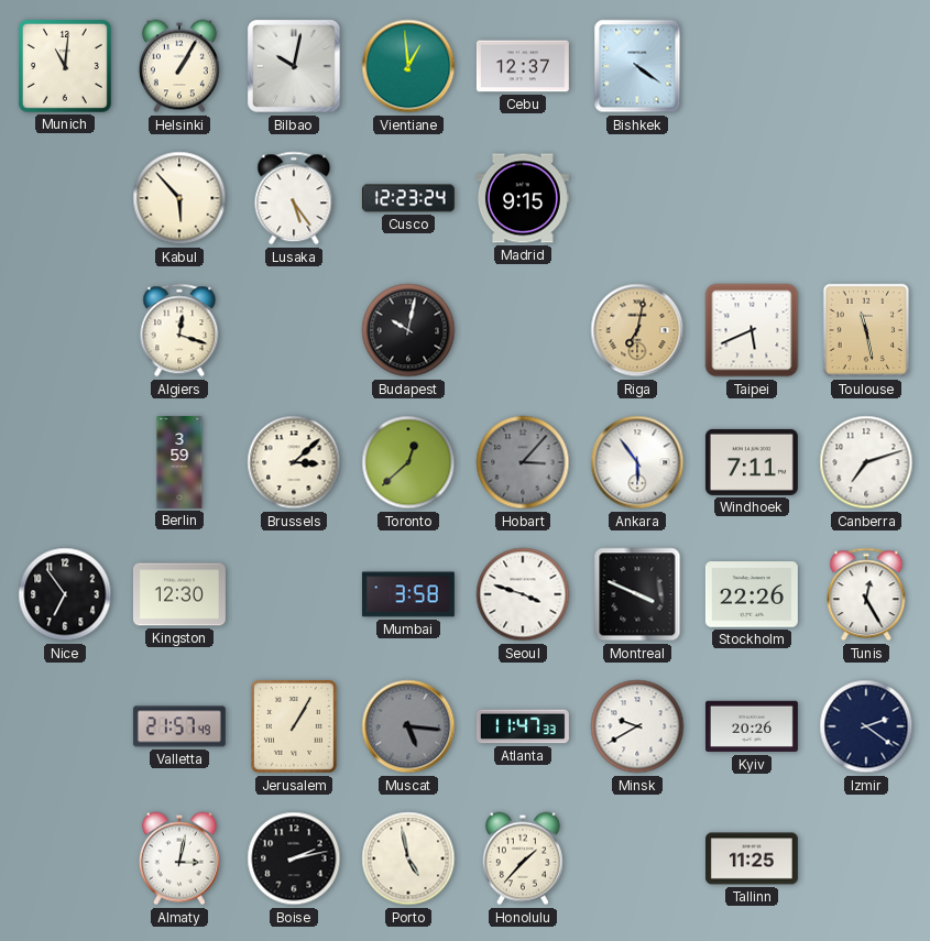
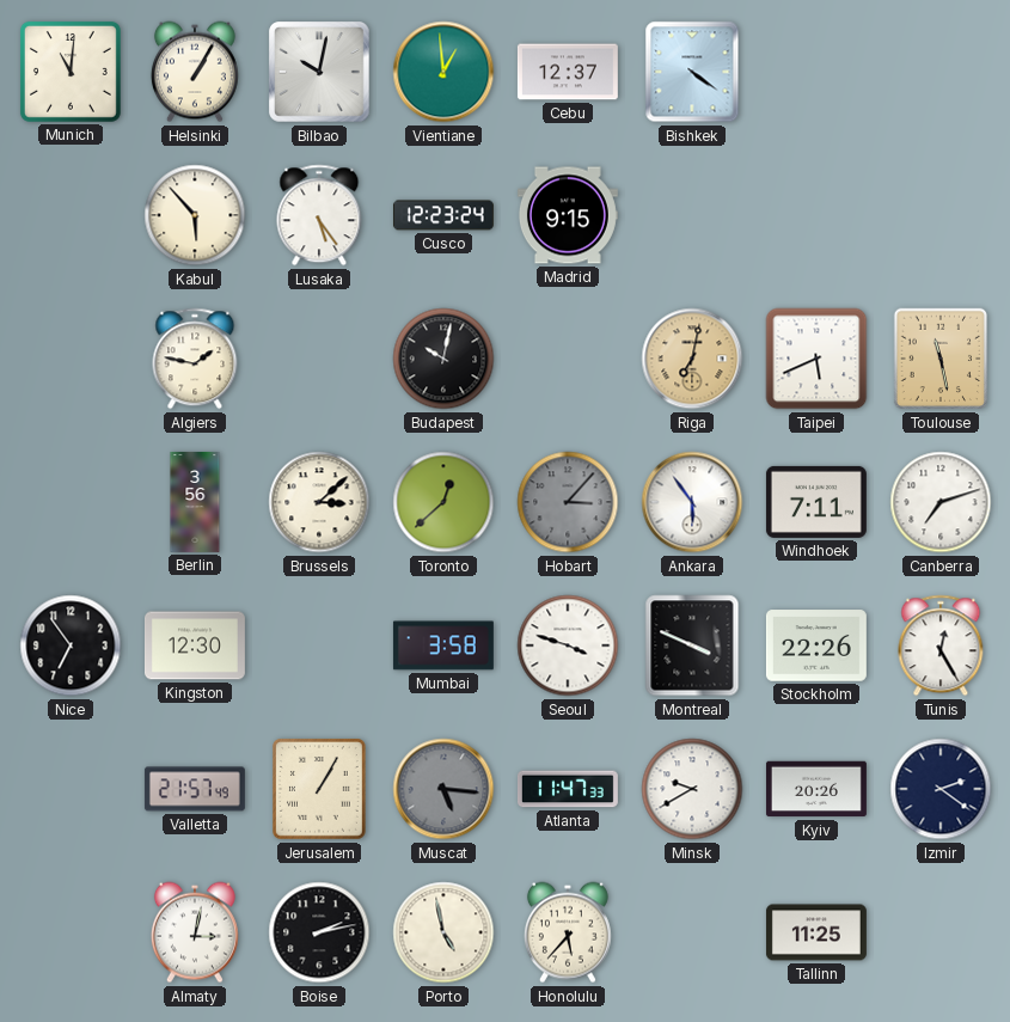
Algiers: 12:18 -> 1:47
Berlin: 3:59 -> 3:56
Honolulu: 1:37 -> 5:37
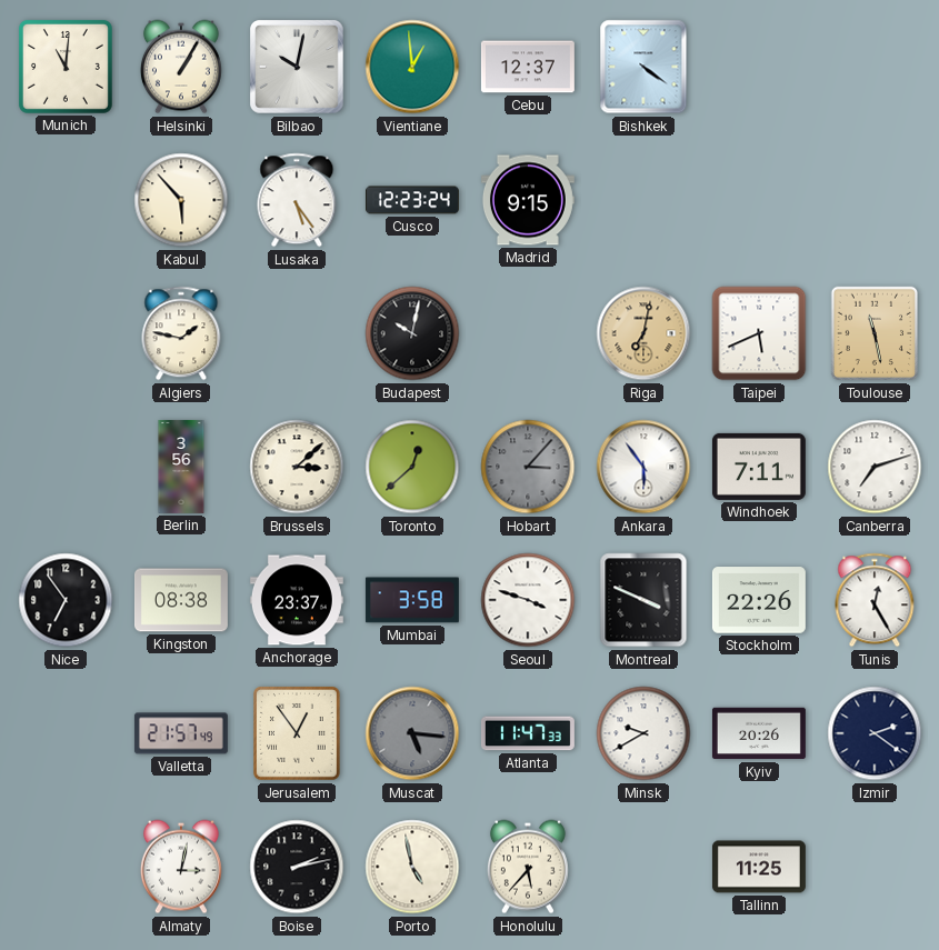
Kingston: 12:30 -> 08:38
Anchorage: none -> 23:37
Jerusalem: 1:05 -> 12:54
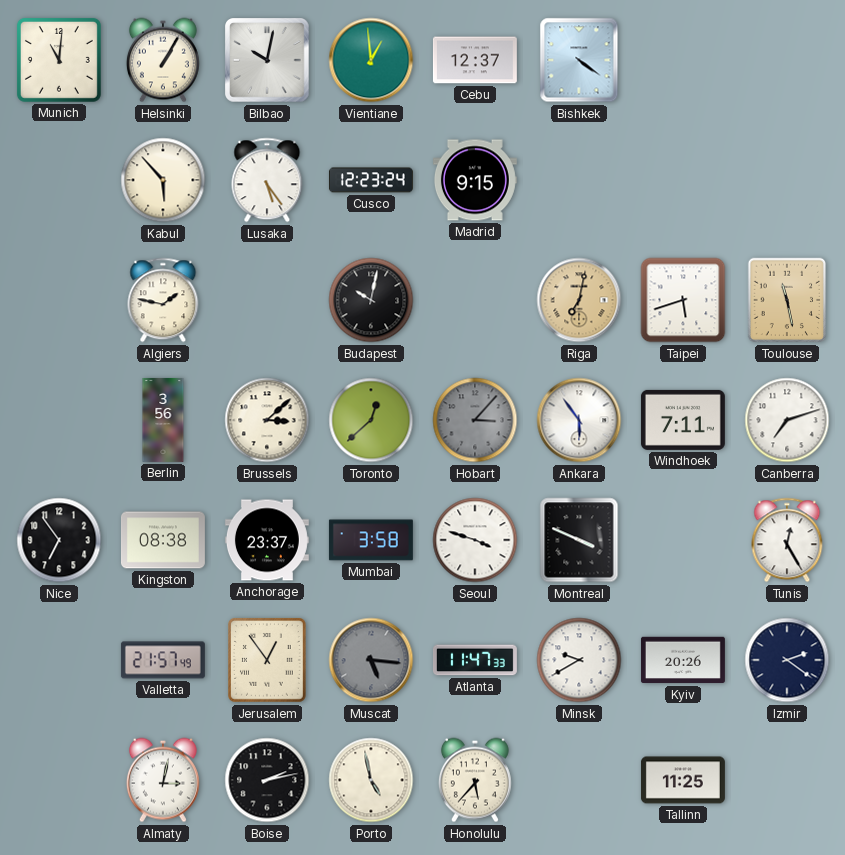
Taipei: 5:41 -> 5:42
Stockholm: 22:26 -> none
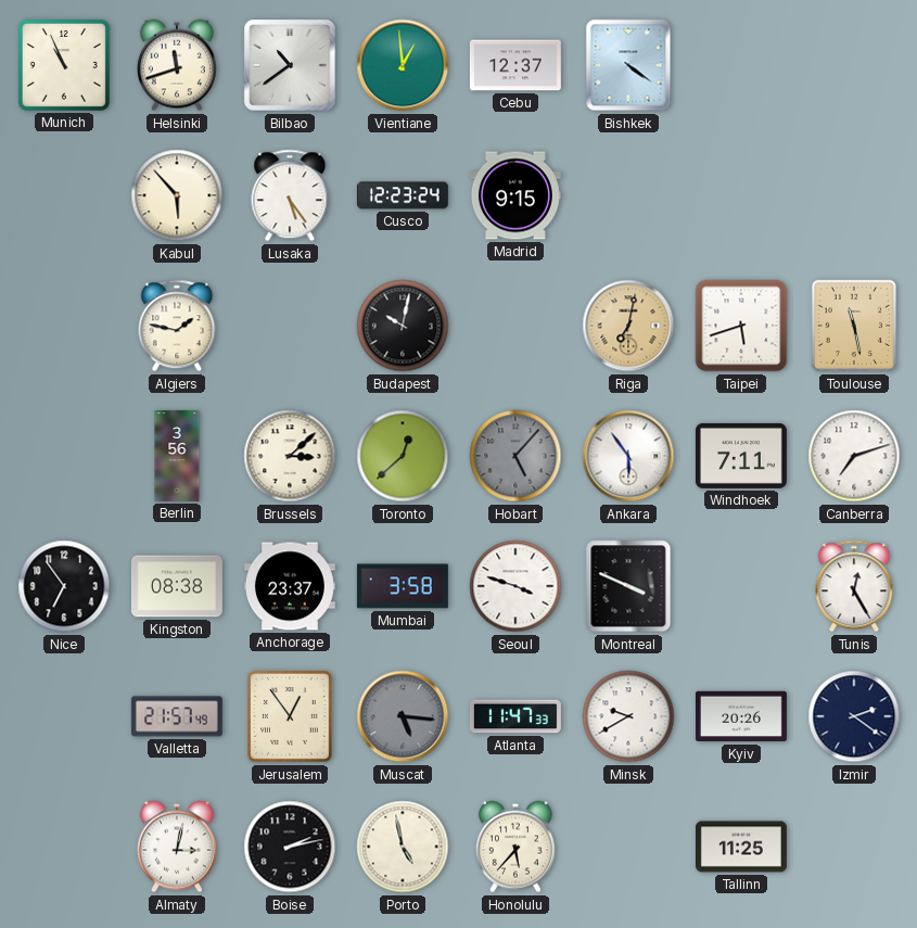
Munich: 11:01 -> 10:56
Helsinki: 1:05 -> 11:42
Bilbao: 10:02 -> 10:39
Hobart: 3:07 -> 5:07
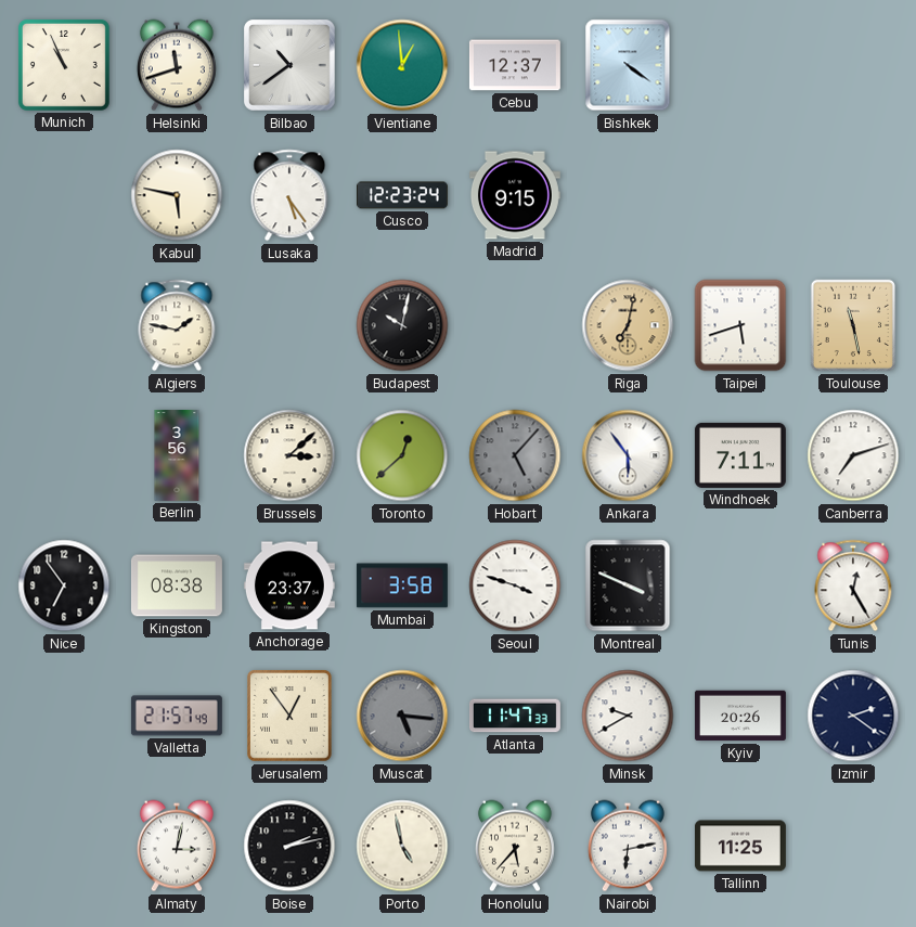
Kabul: 5:53 -> 5:47
Nairobi: none -> 6:13
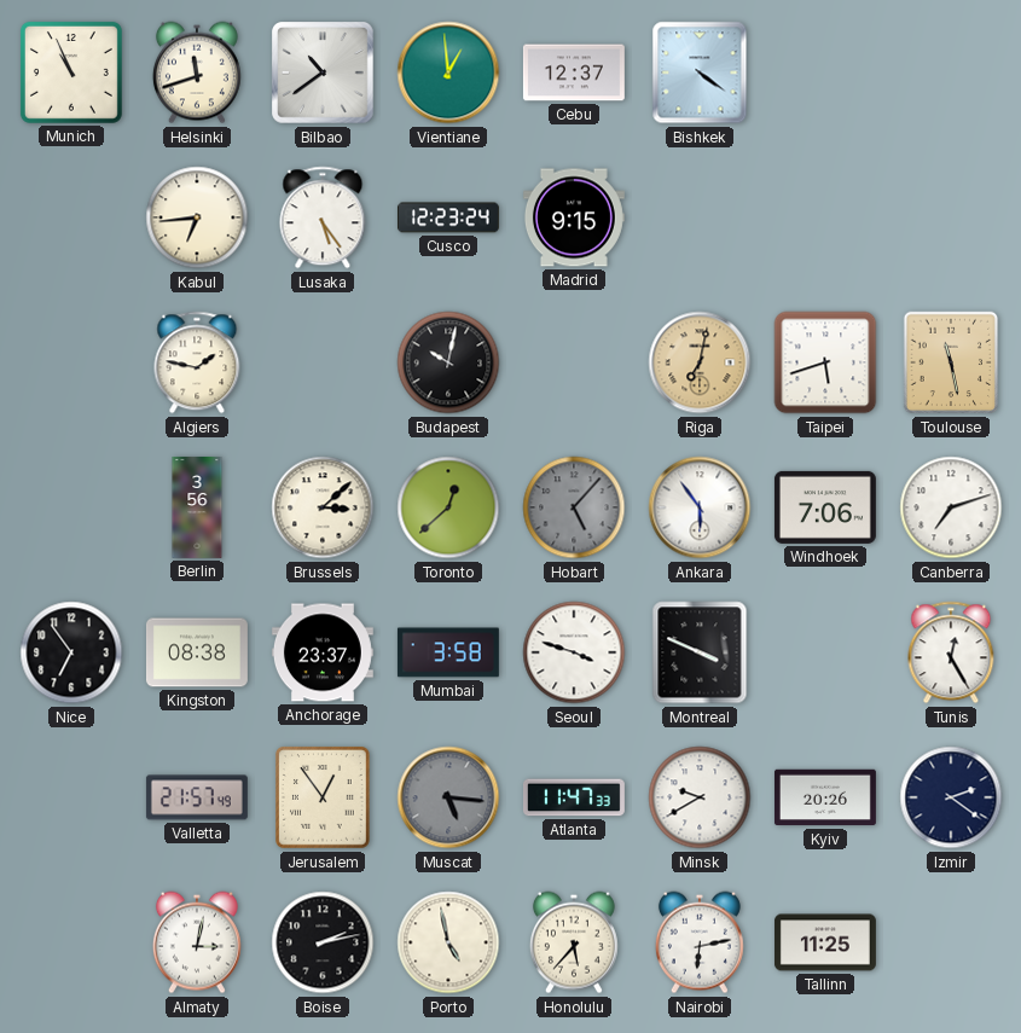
Kabul: 5:47 -> 6:44
Windhoek: 7:11 -> 7:06
